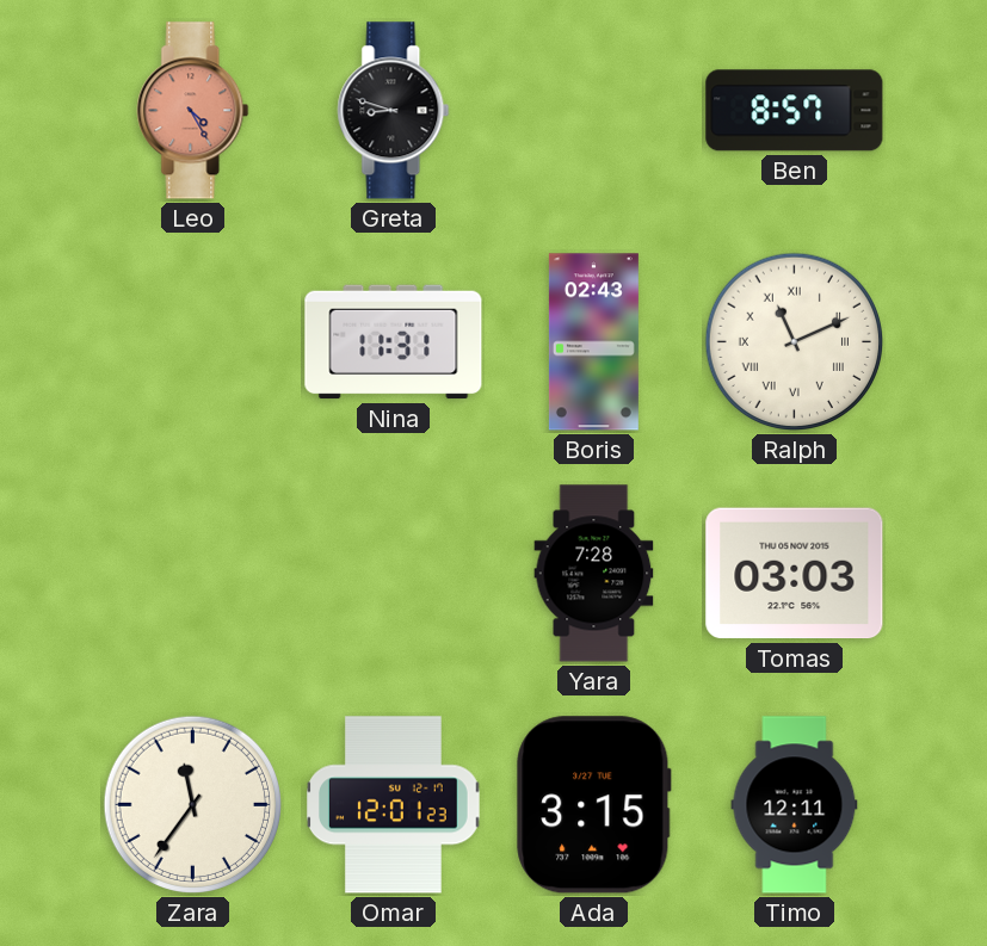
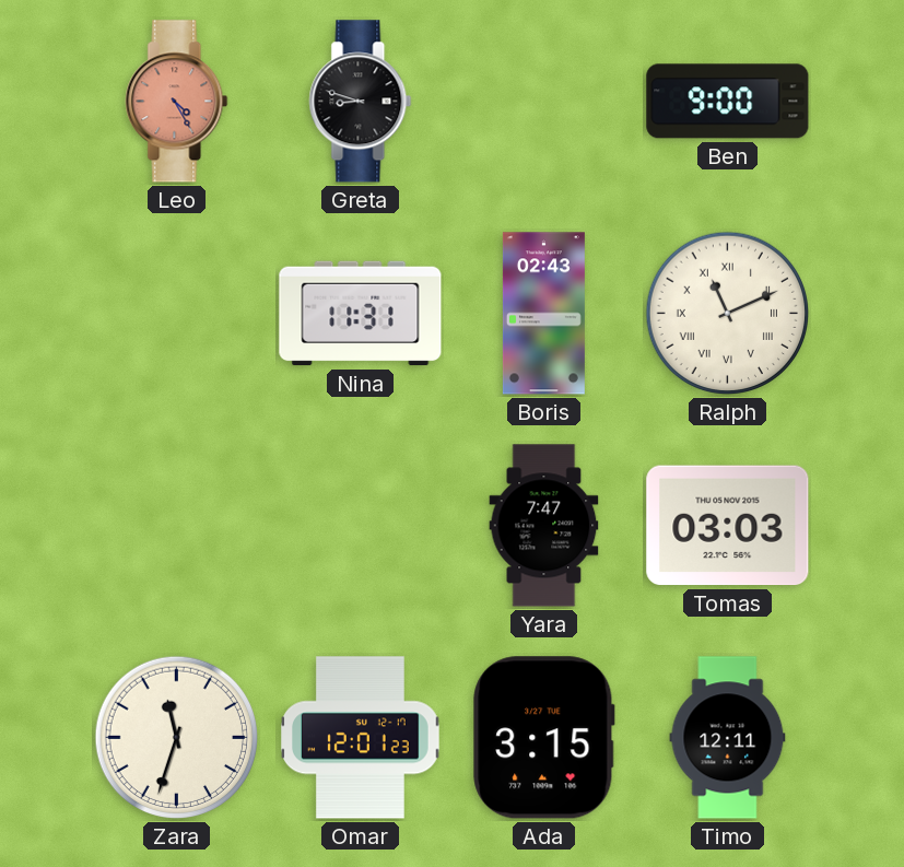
Ben: 8:57 -> 9:00
Yara: 7:28 -> 7:47
Zara: 11:36 -> 11:33
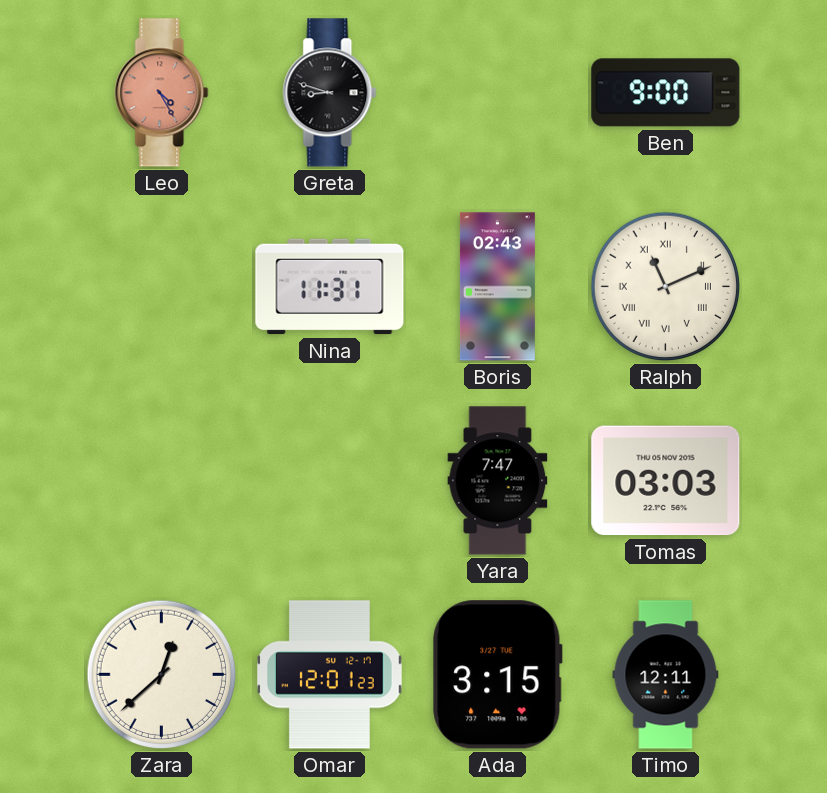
Zara: 11:33 -> 12:38
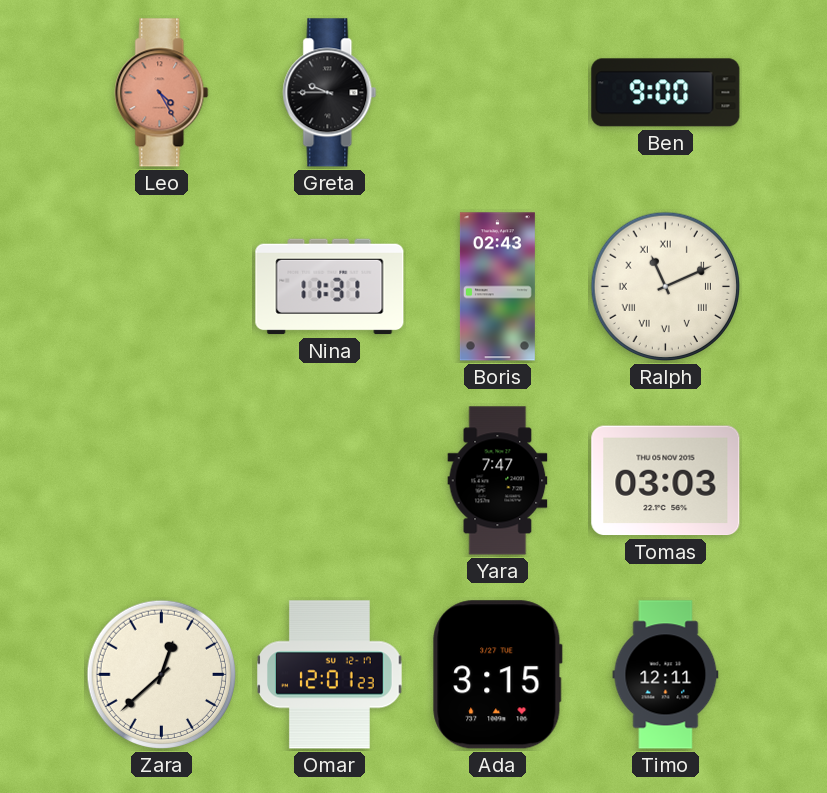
Greta: 8:48 -> 9:45
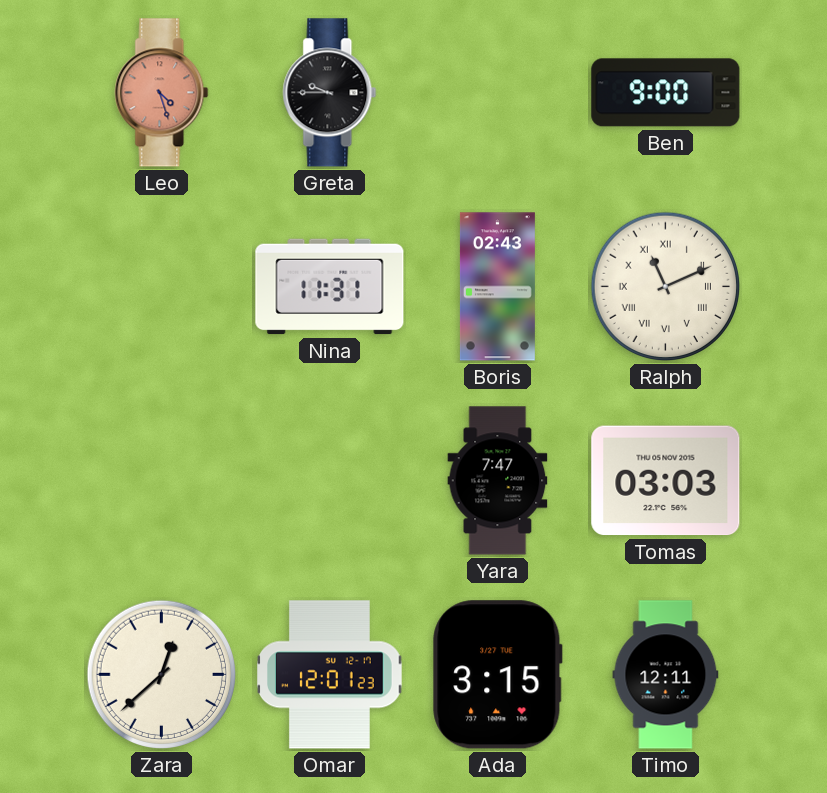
Leo: 4:25 -> 4:27
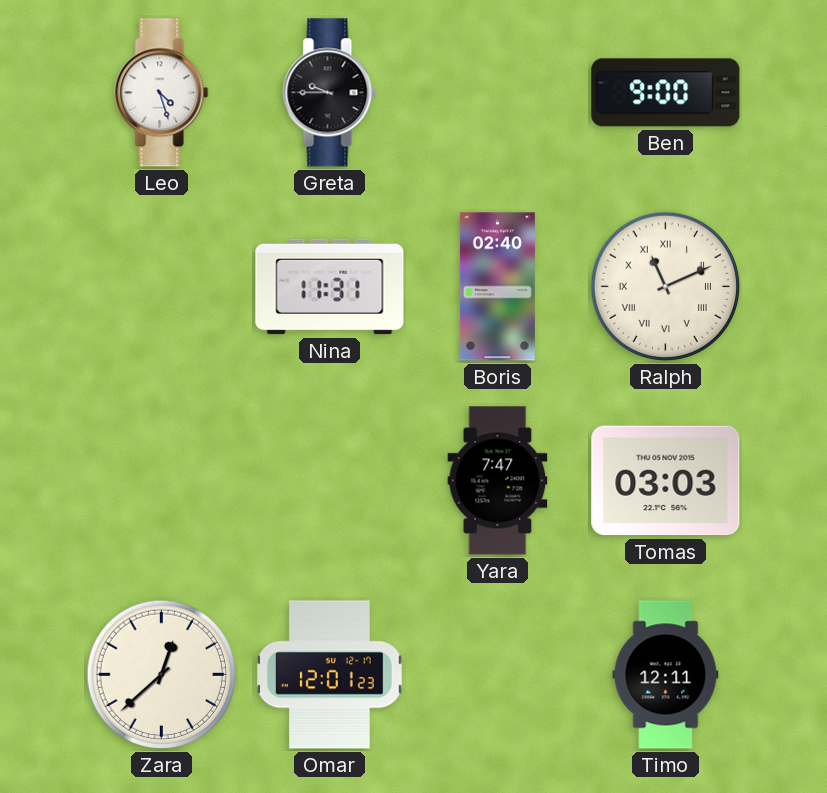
Leo dial: salmon -> white
Boris: 02:43 -> 02:40
Ada: 3:15 -> none
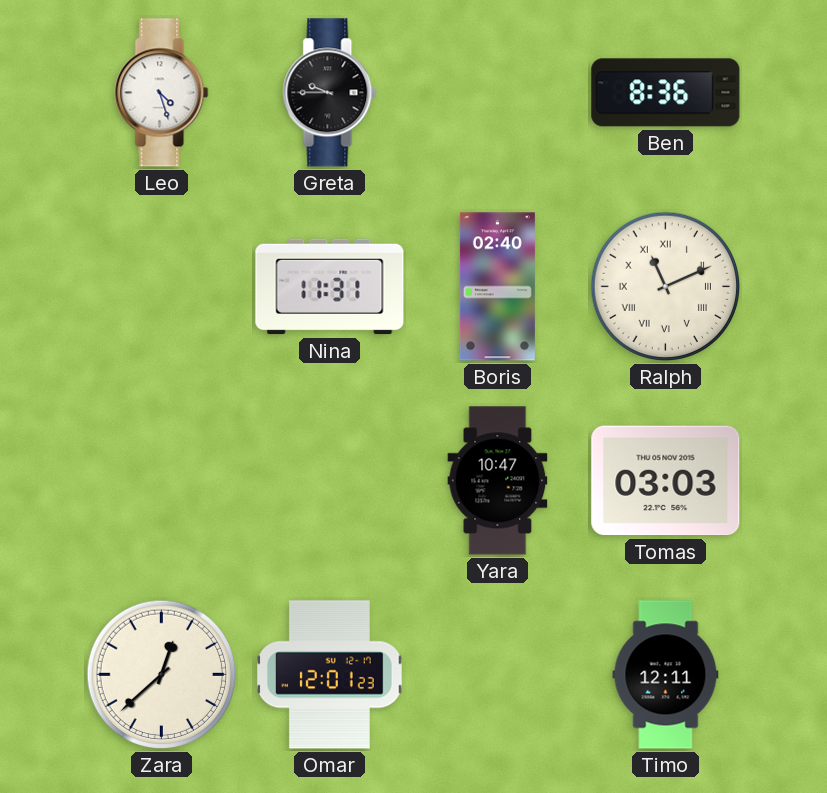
Ben: 9:00 -> 8:36
Yara: 7:47 -> 10:47
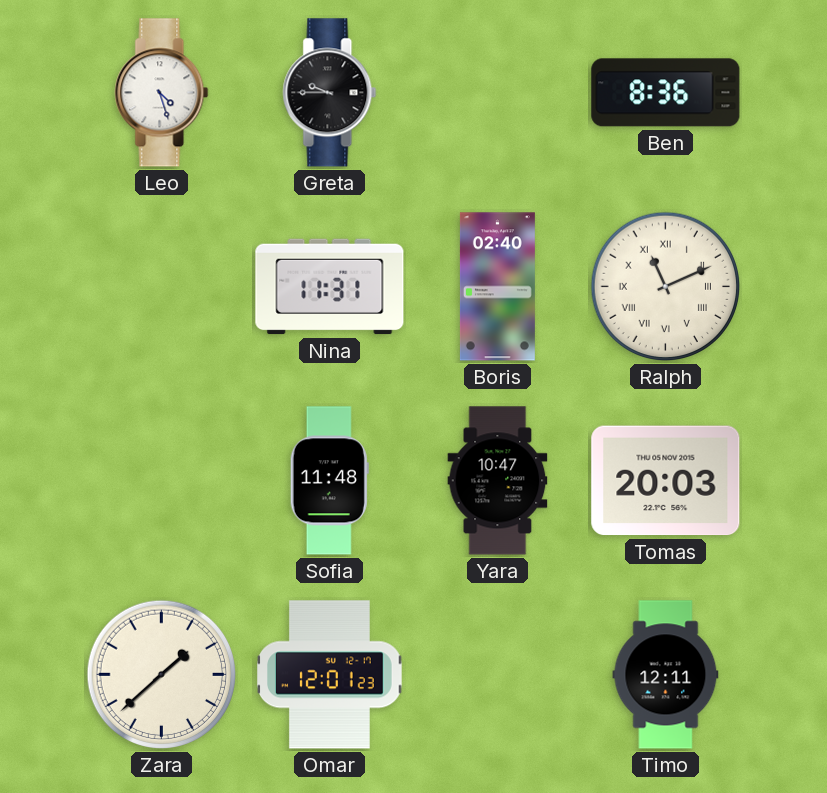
Sofia: none -> 11:48
Tomas: 03:03 -> 20:03
Zara: 12:38 -> 1:38
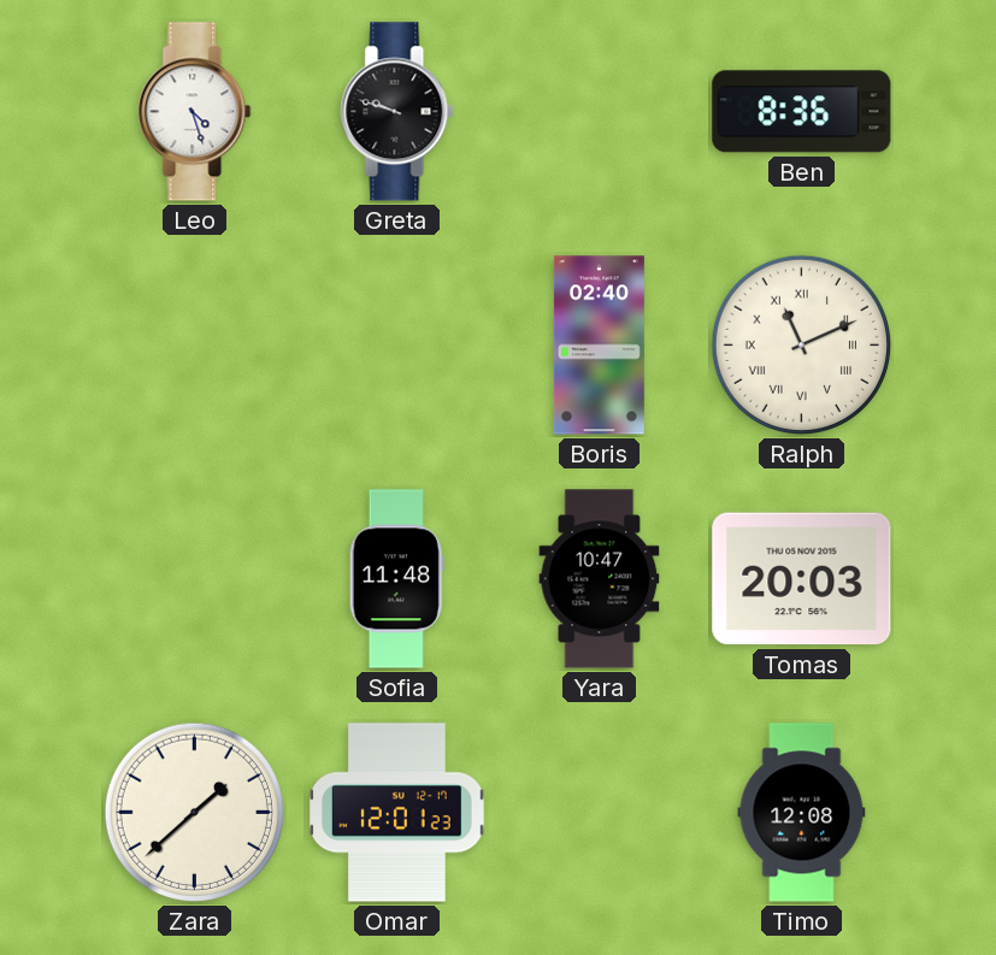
Greta: 9:45 -> 9:48
Nina: 11:31 -> none
Timo: 12:11 -> 12:08
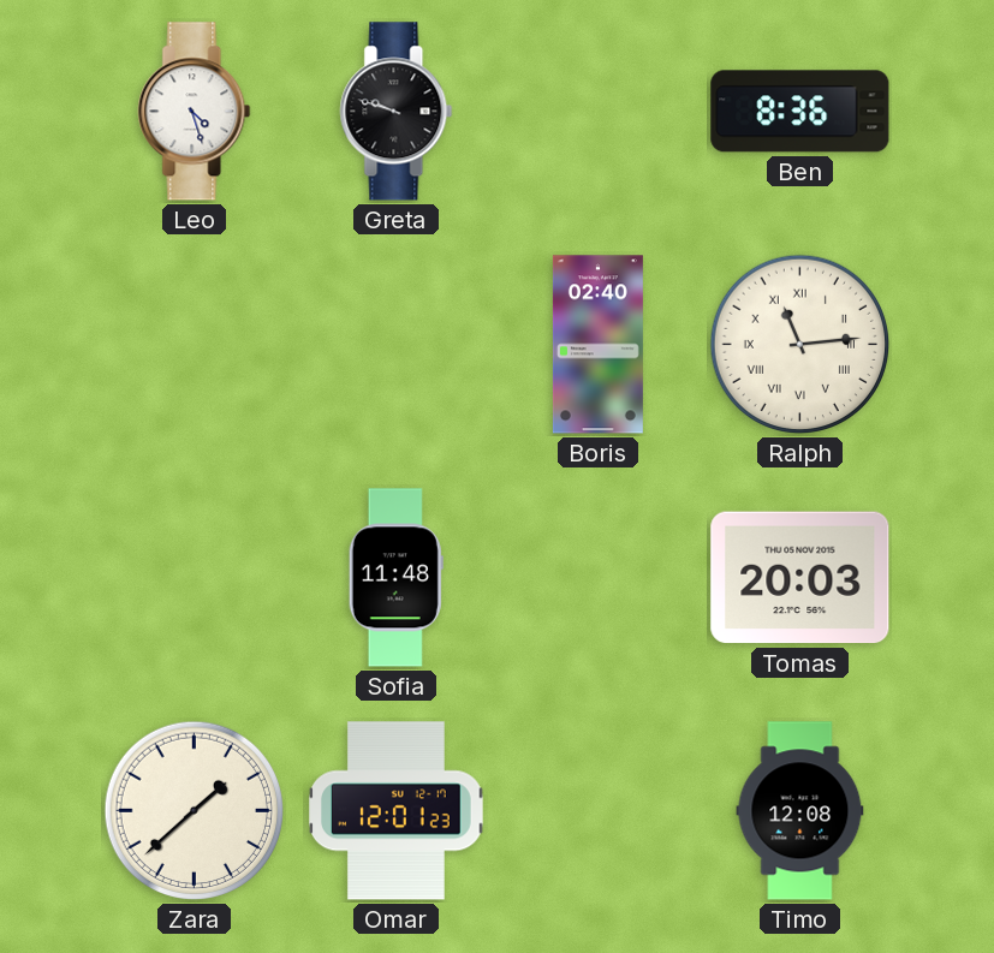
Ralph: 11:11 -> 11:14
Yara: 10:47 -> none
